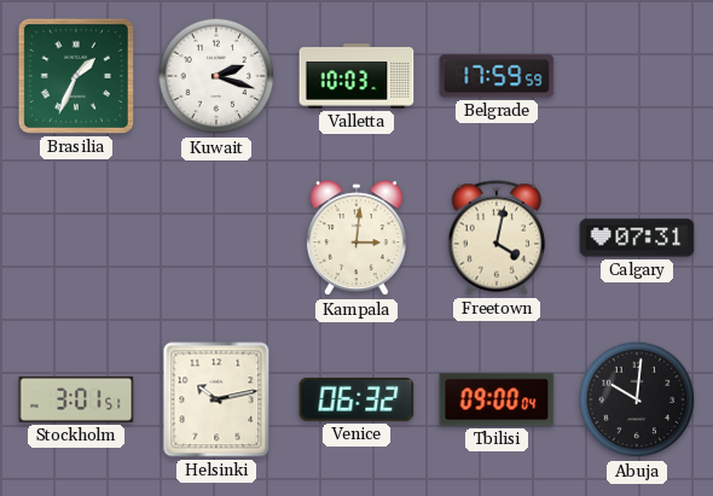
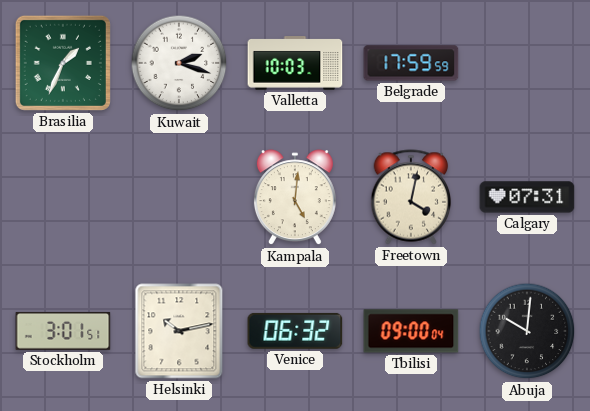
Kampala: 3:01 -> 5:01
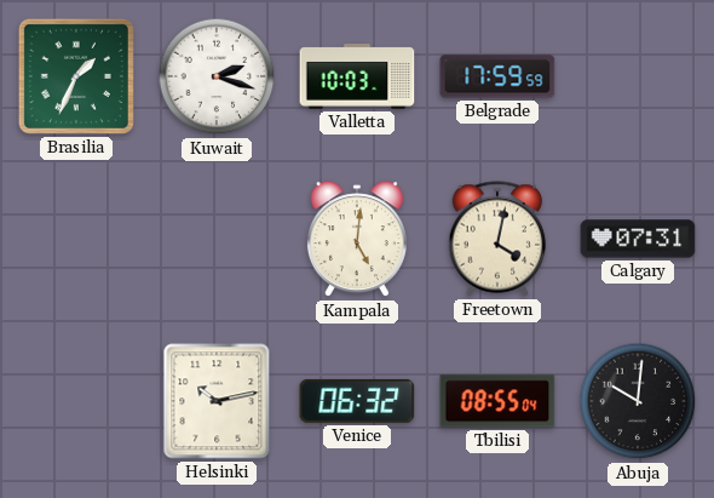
Stockholm: 3:01 -> none
Tbilisi: 09:00 -> 08:55
